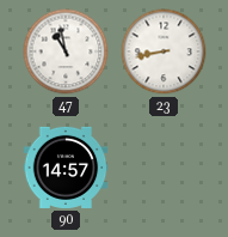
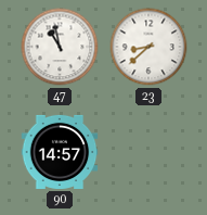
23: 8:43 -> 8:38
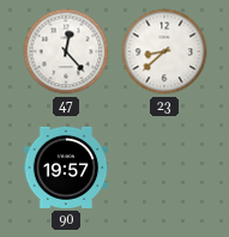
47: 10:58 -> 12:23
90: 14:57 -> 19:57
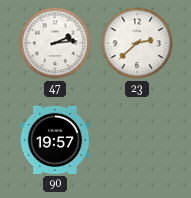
47: 12:23 -> 2:14
23: 8:38 -> 2:38
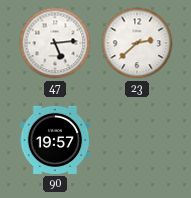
47: 2:14 -> 5:14
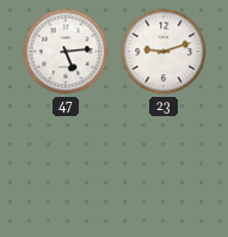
23: 2:38 -> 9:12
90: 19:57 -> none
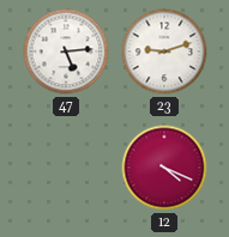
12: none -> 4:19
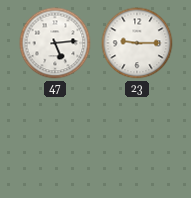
23: 9:12 -> 9:15
12: 4:19 -> none
